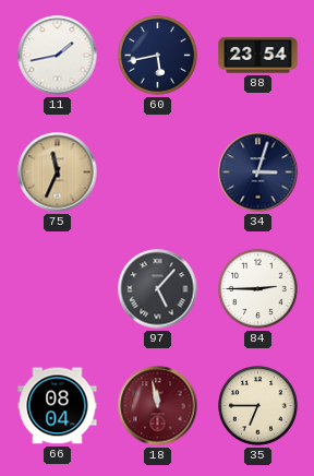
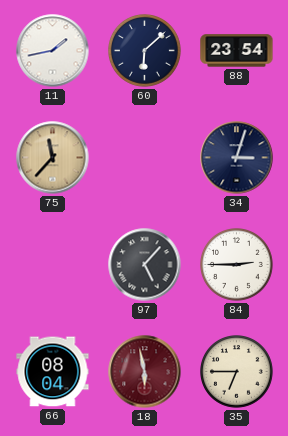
60: 5:43 -> 6:08
75: 11:34 -> 11:37
18: 11:58 -> 5:58
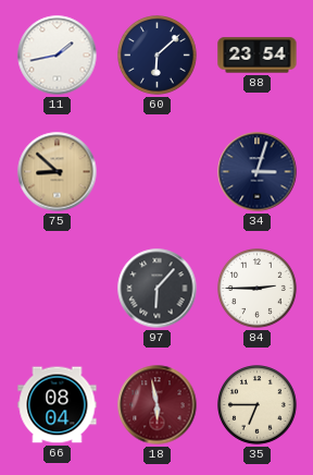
75: 11:37 -> 8:52
97: 5:07 -> 6:07
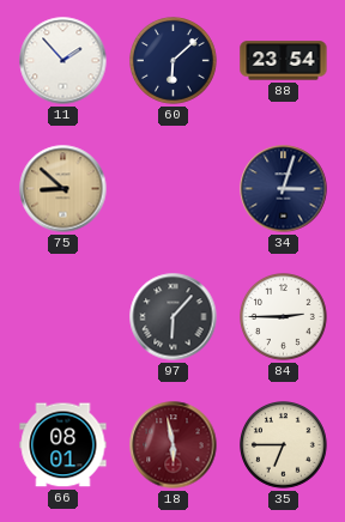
11: 1:43 -> 1:53
66: 08:04 -> 08:01
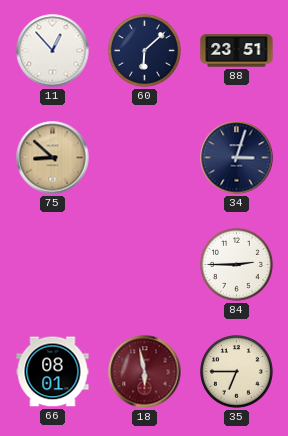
11: 1:53 -> 12:53
88: 23:54 -> 23:51
97: 6:07 -> none
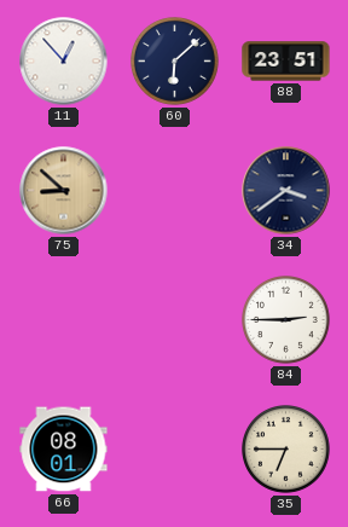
34: 3:03 -> 3:39
18: 5:58 -> none
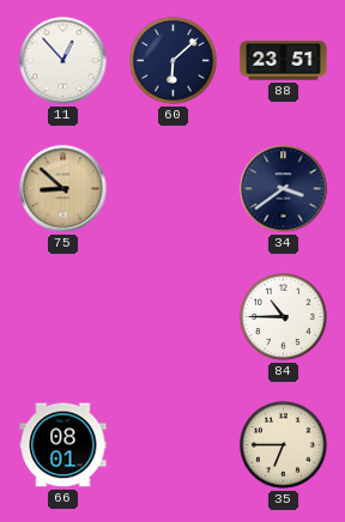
84: 2:45 -> 10:45
